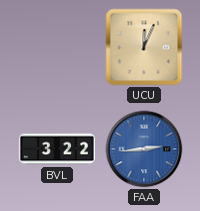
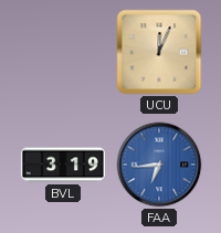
BVL: 3:22 -> 3:19
FAA: 2:44 -> 6:44
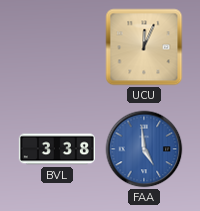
BVL: 3:19 -> 3:38
FAA: 6:44 -> 4:59
